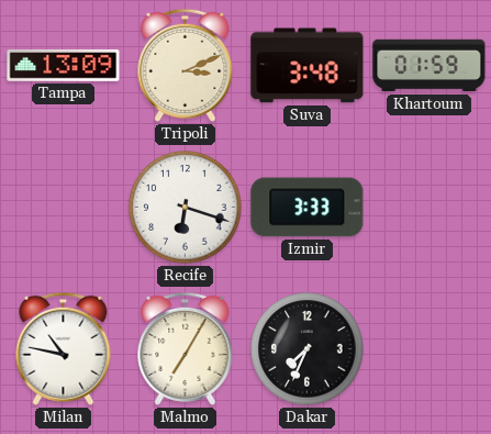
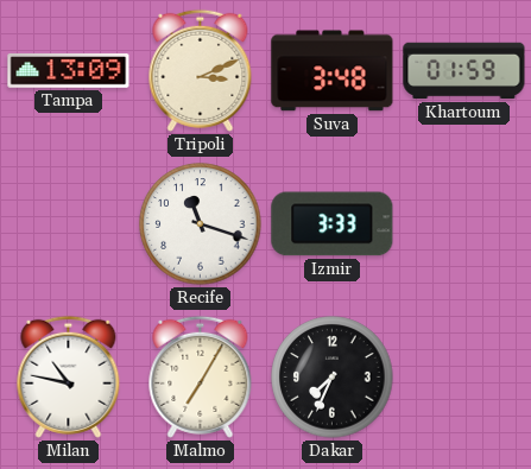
Recife: 6:18 -> 11:18
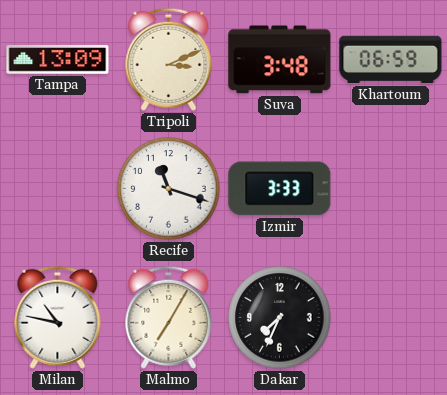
Khartoum: 01:59 -> 06:59
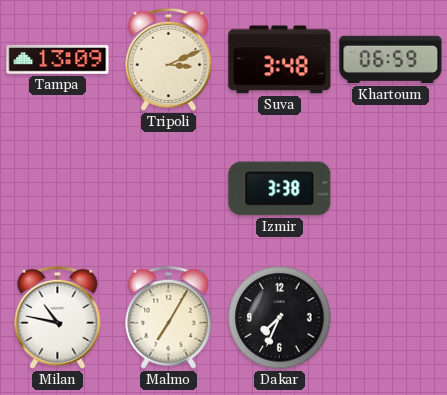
Recife: 11:18 -> none
Izmir: 3:33 -> 3:38
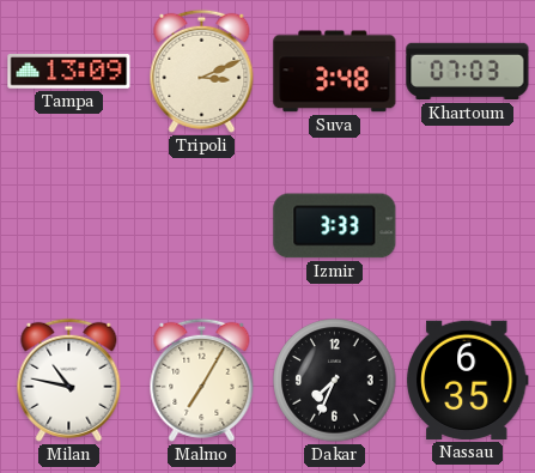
Khartoum: 06:59 -> 07:03
Izmir: 3:38 -> 3:33
Nassau: none -> 6:35
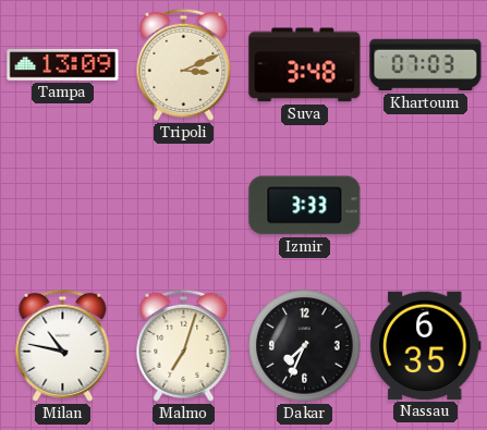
Malmo: 7:05 -> 7:03
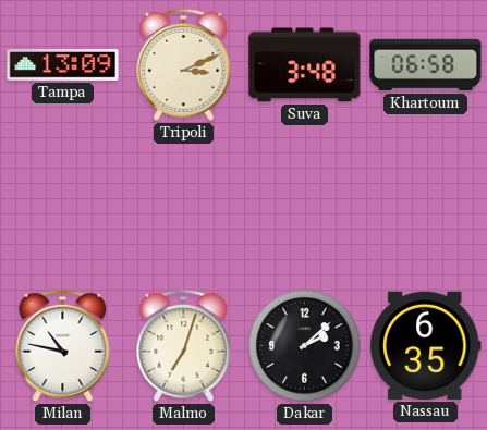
Khartoum: 07:03 -> 06:58
Izmir: 3:33 -> none
Dakar: 7:34 -> 2:08
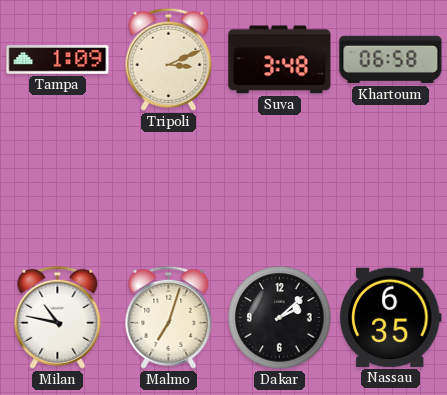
Tampa: 13:09 -> 1:09
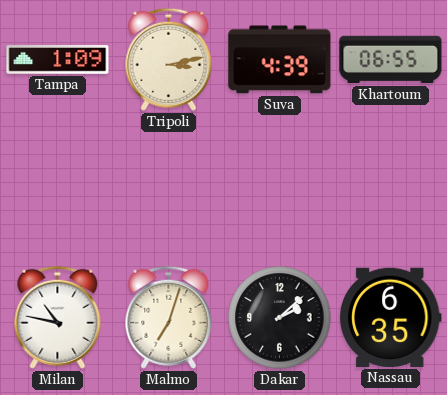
Tripoli: 3:11 -> 3:13
Suva: 3:48 -> 4:39
Khartoum: 06:58 -> 06:55
